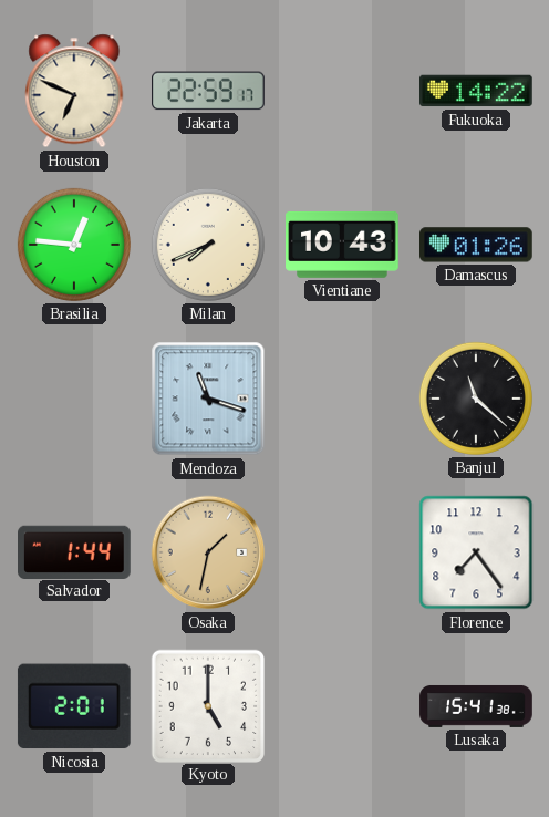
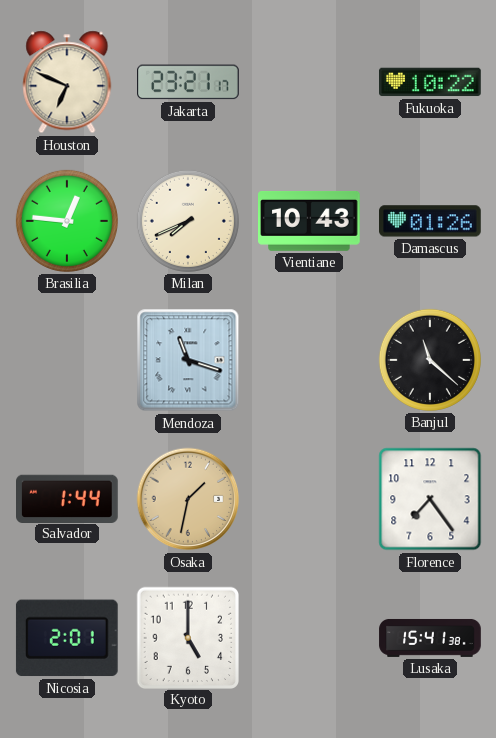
Jakarta: 22:59 -> 23:21
Fukuoka: 14:22 -> 10:22
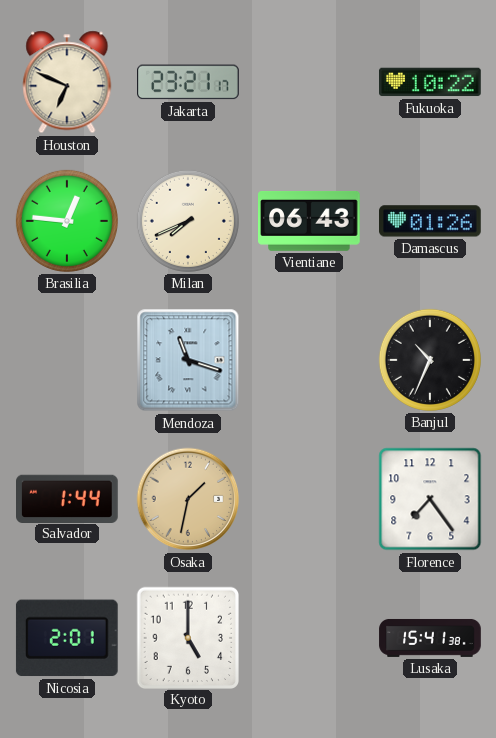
Vientiane: 10:43 -> 06:43
Banjul: 11:22 -> 10:34
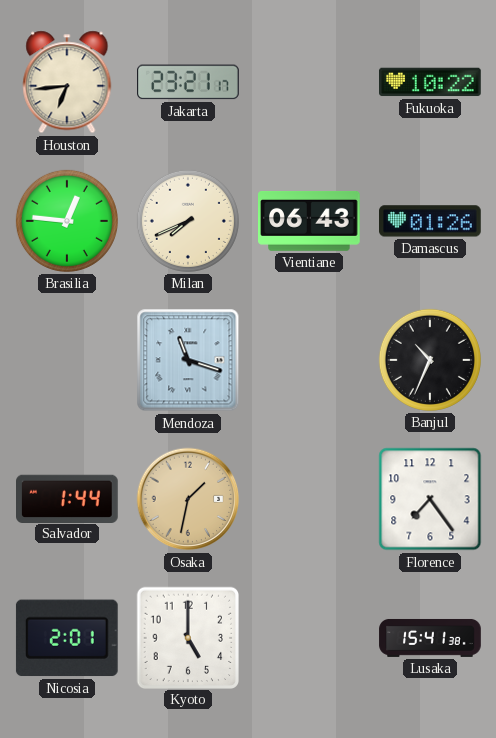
Houston: 6:49 -> 6:44
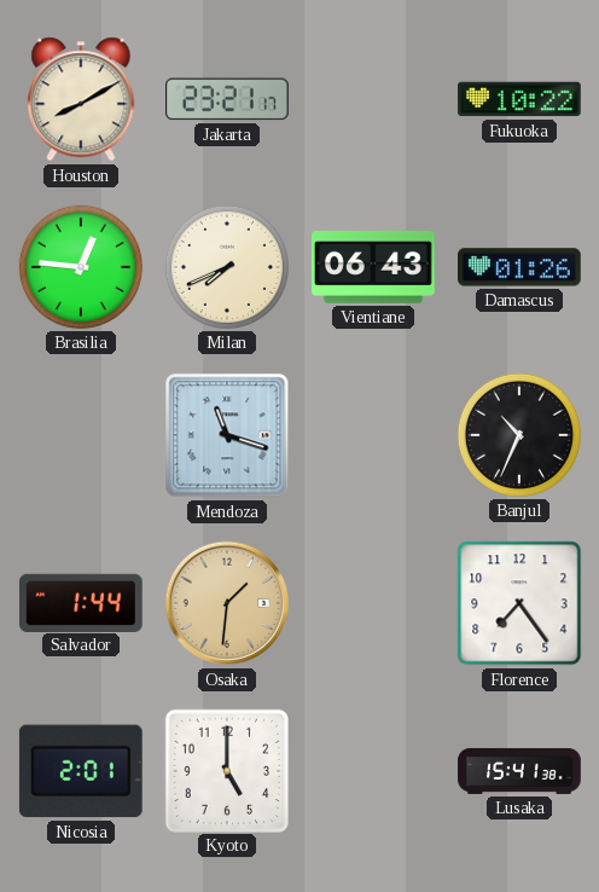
Houston: 6:44 -> 8:10
Osaka: 1:32 -> 1:31
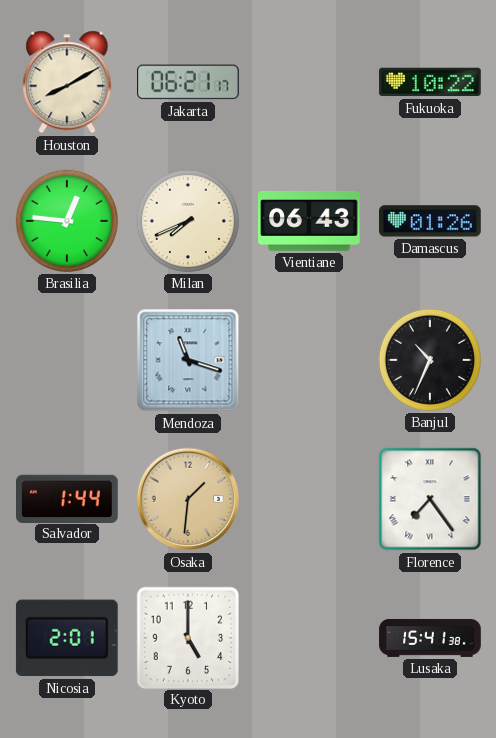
Jakarta: 23:21 -> 06:21
Florence numerals: Arabic -> Roman
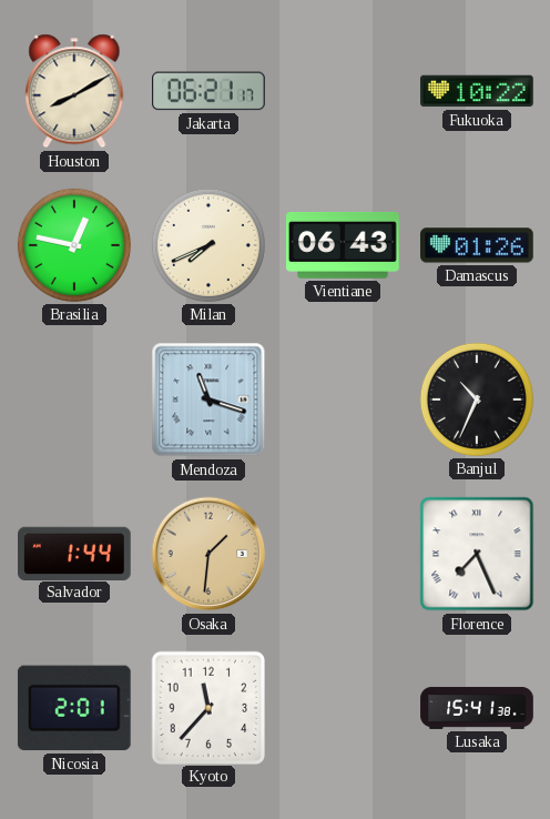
Brasilia: 12:46 -> 12:47
Florence: 7:24 -> 7:26
Kyoto: 5:00 -> 11:37
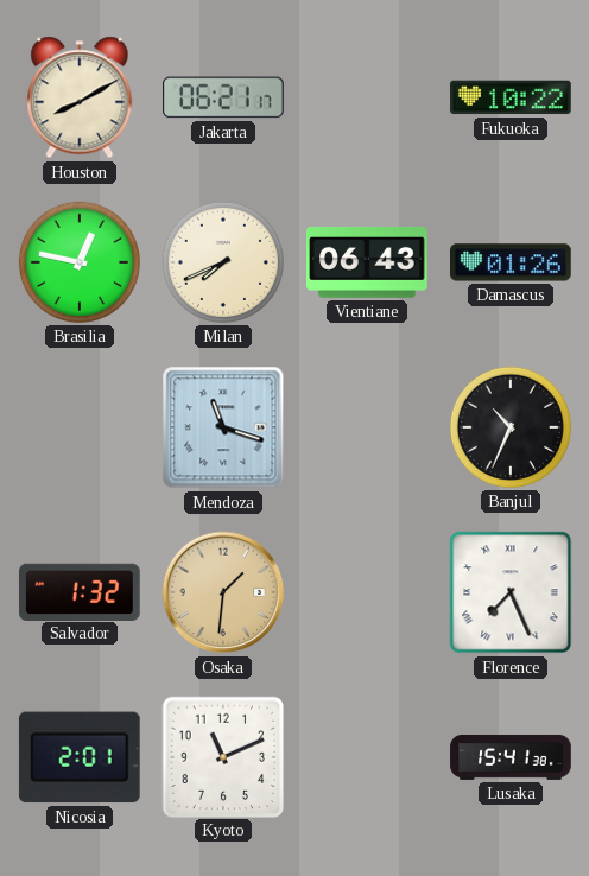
Salvador: 1:44 -> 1:32
Kyoto: 11:37 -> 11:11
